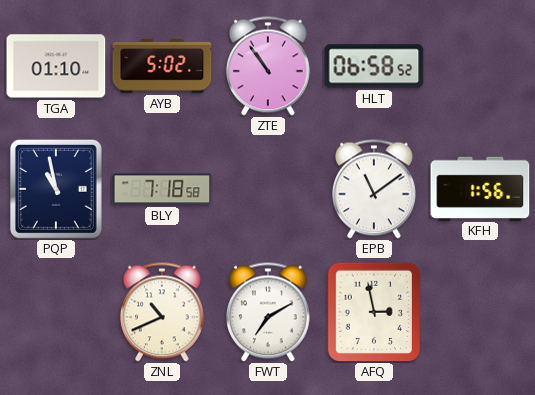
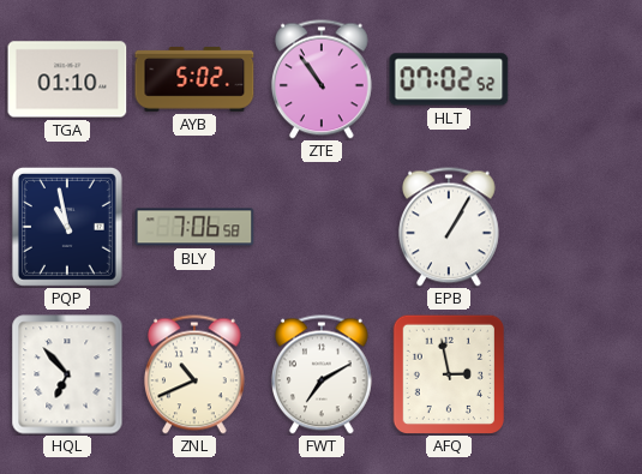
HLT: 06:58 -> 07:02
BLY: 7:18 -> 7:06
EPB: 11:09 -> 1:05
KFH: 1:56 -> none
HQL: none -> 6:53
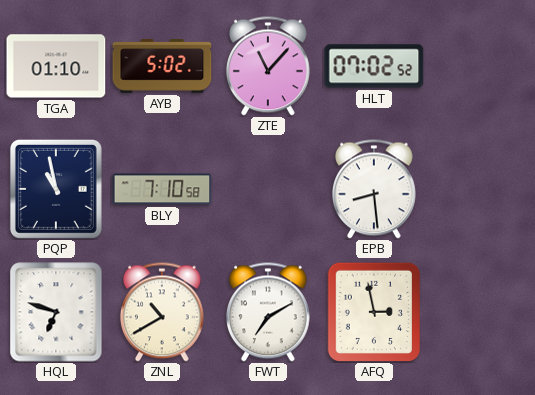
ZTE: 10:54 -> 11:07
BLY: 7:06 -> 7:10
EPB: 1:05 -> 8:29
HQL: 6:53 -> 6:48
ZNL: 10:41 -> 10:40
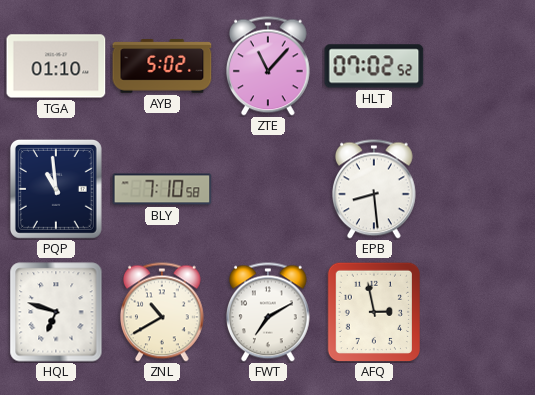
PQP: 10:58 -> 10:59
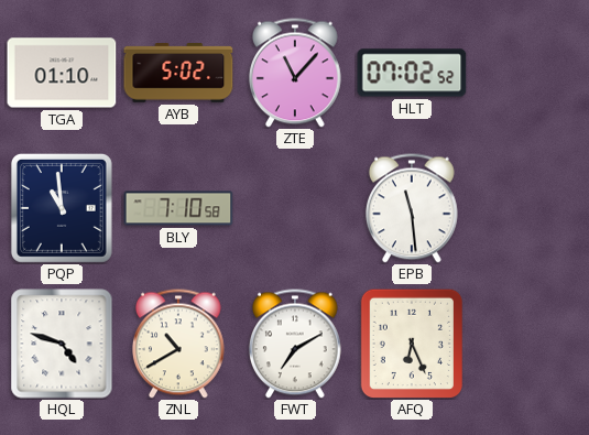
EPB: 8:29 -> 11:29
HQL: 6:48 -> 4:48
AFQ: 2:58 -> 6:26
